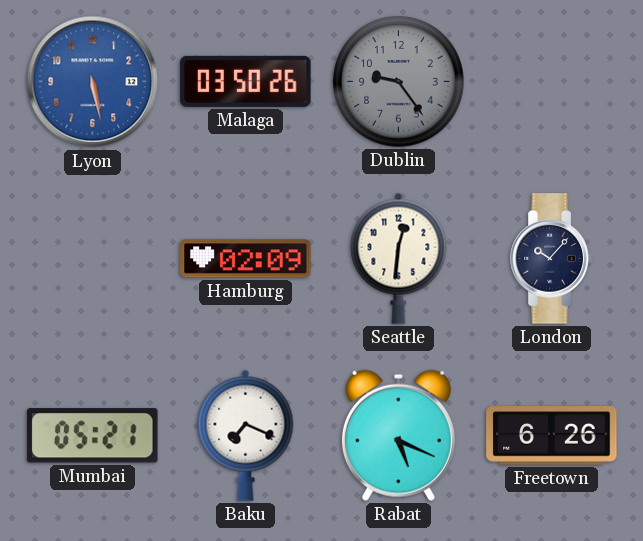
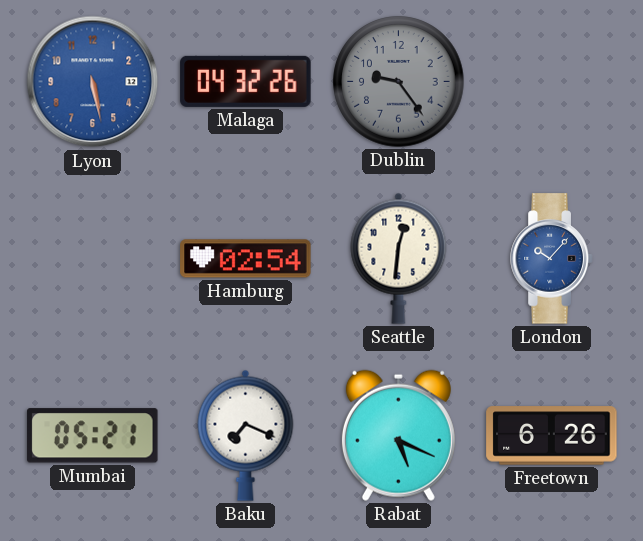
Malaga: 03:50 -> 04:32
Hamburg: 02:09 -> 02:54
London dial: navy -> blue
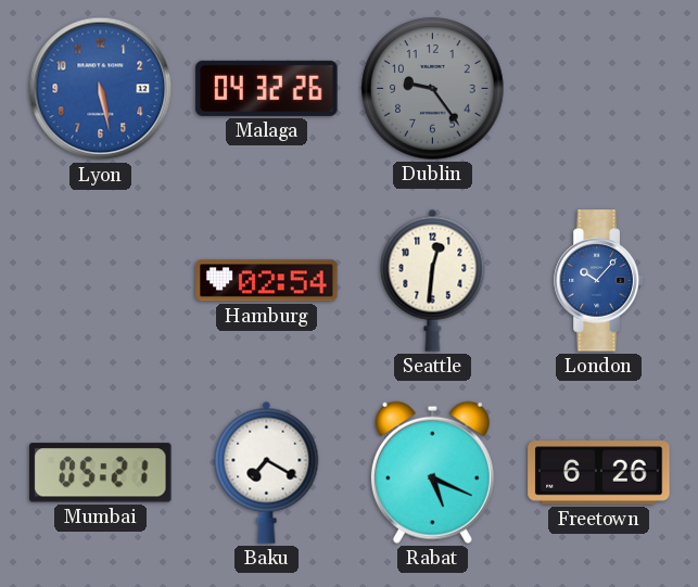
Baku: 7:19 -> 7:20
